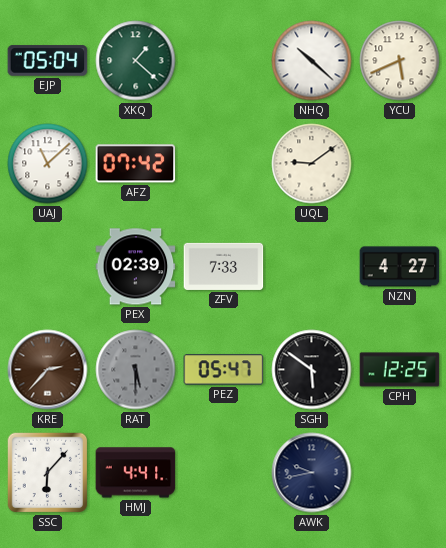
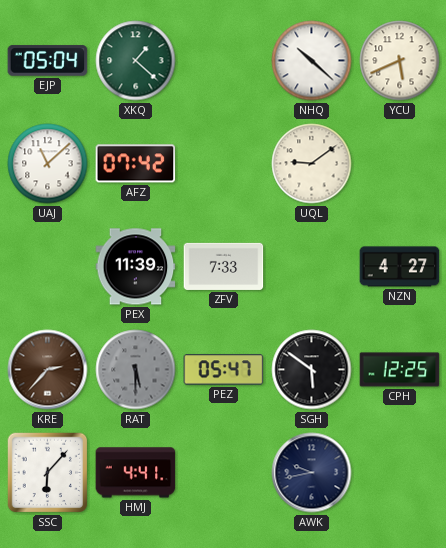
PEX: 02:39 -> 11:39
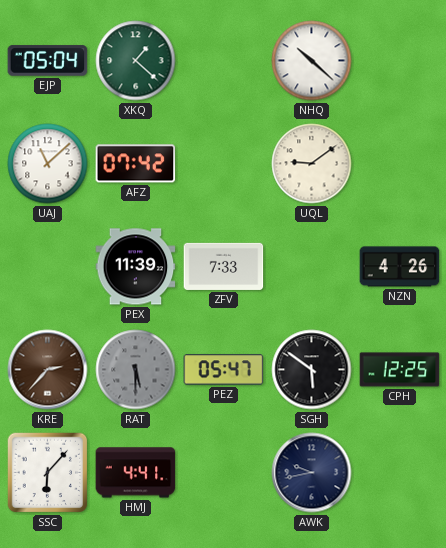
YCU: 5:41 -> none
NZN: 4:27 -> 4:26
